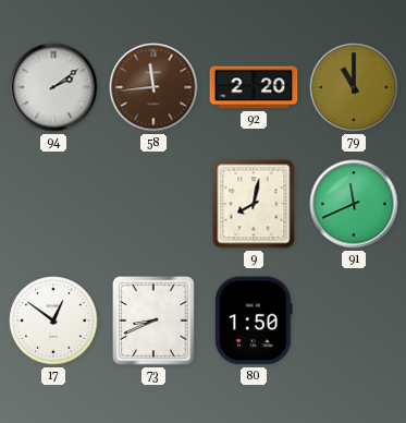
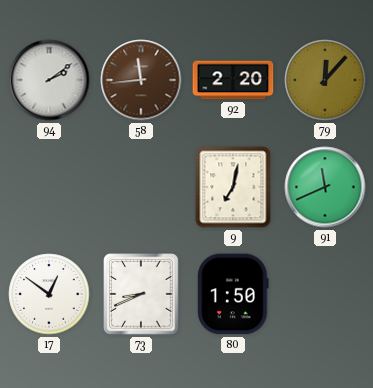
79: 11:00 -> 12:07
9: 8:02 -> 7:02
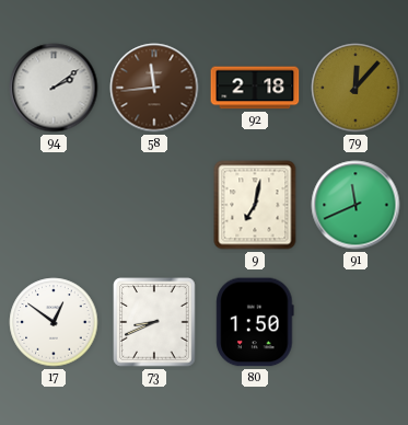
92: 2:20 -> 2:18
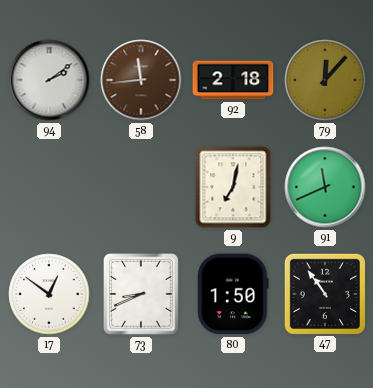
47: none -> 10:54
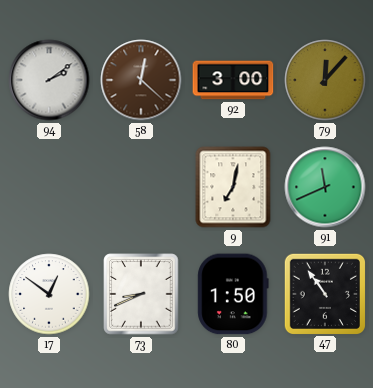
58: 11:44 -> 12:22
92: 2:18 -> 3:00
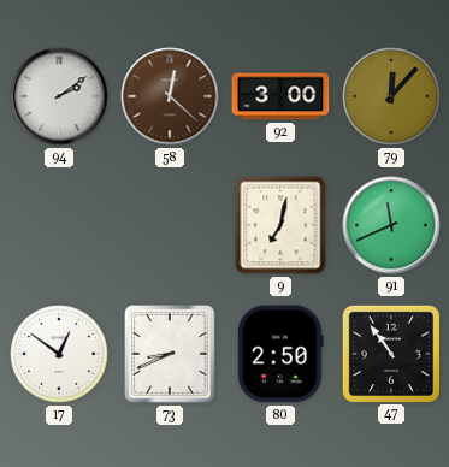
80: 1:50 -> 2:50
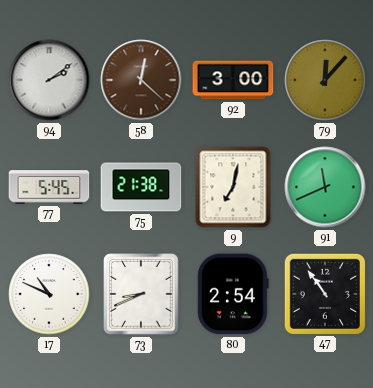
77: none -> 5:45
75: none -> 21:38
17: 12:51 -> 10:49
80: 2:50 -> 2:54
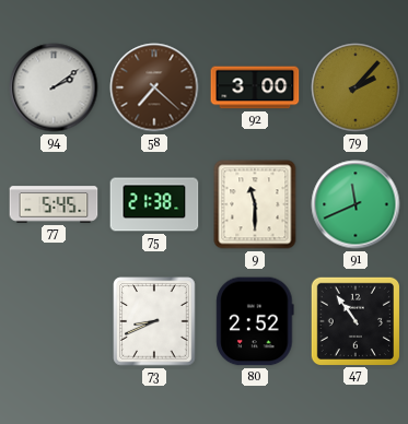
58: 12:22 -> 7:22
79: 12:07 -> 2:07
9: 7:02 -> 11:30
17: 10:49 -> none
80: 2:54 -> 2:52
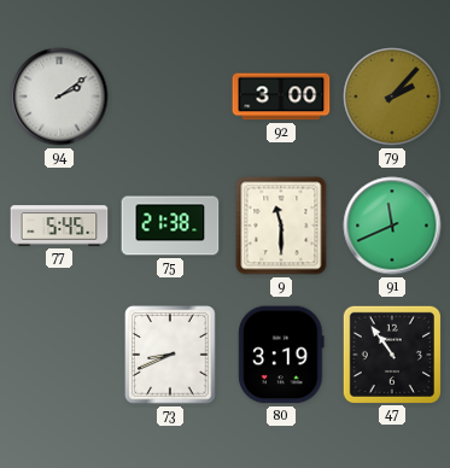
58: 7:22 -> none
80: 2:52 -> 3:19
